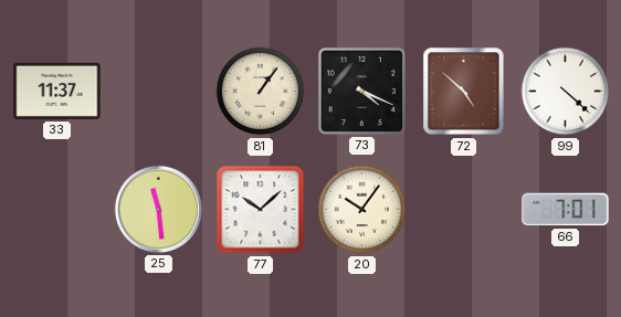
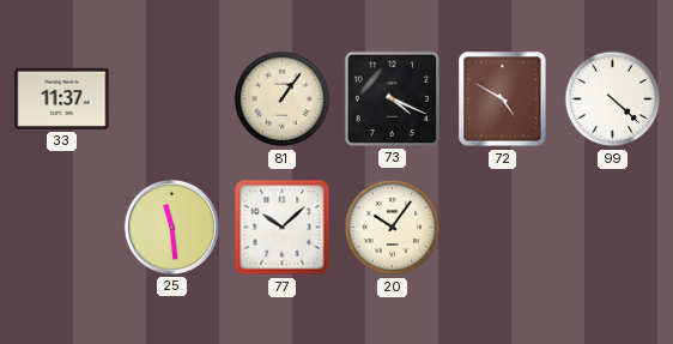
72: 4:52 -> 4:50
66: 7:01 -> none
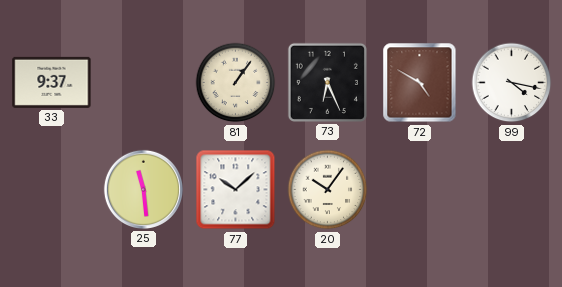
33: 11:37 -> 9:37
73: 4:19 -> 6:26
99: 4:22 -> 4:17
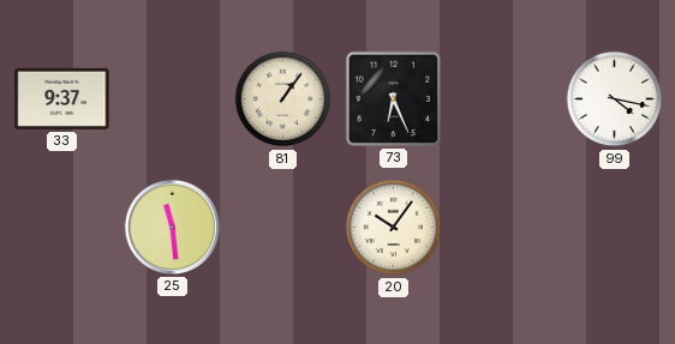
72: 4:50 -> none
77: 10:08 -> none
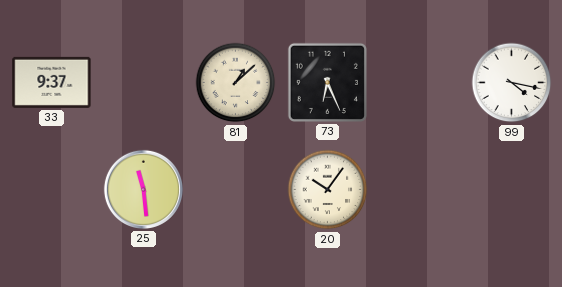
81: 1:06 -> 1:08
